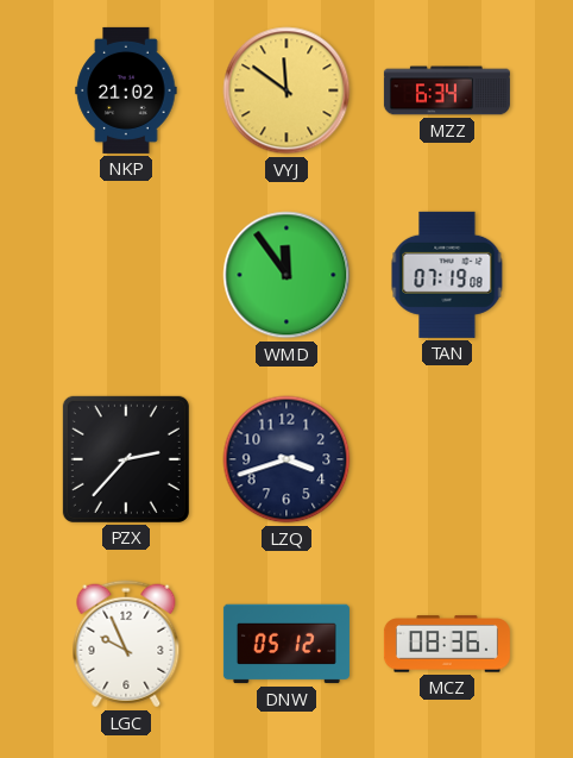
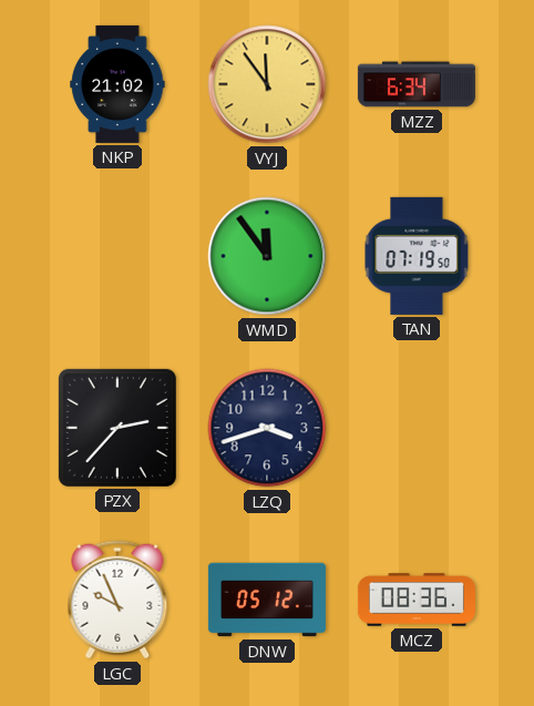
VYJ: 11:51 -> 11:54
TAN: 07:19:08 -> 07:19:50
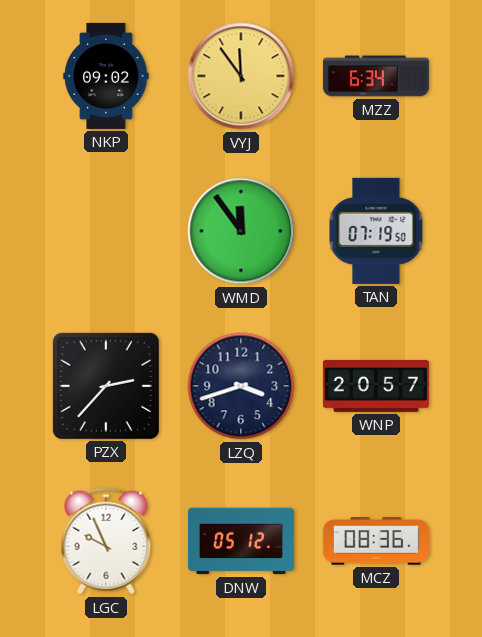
NKP: 21:02 -> 09:02
WNP: none -> 20:57
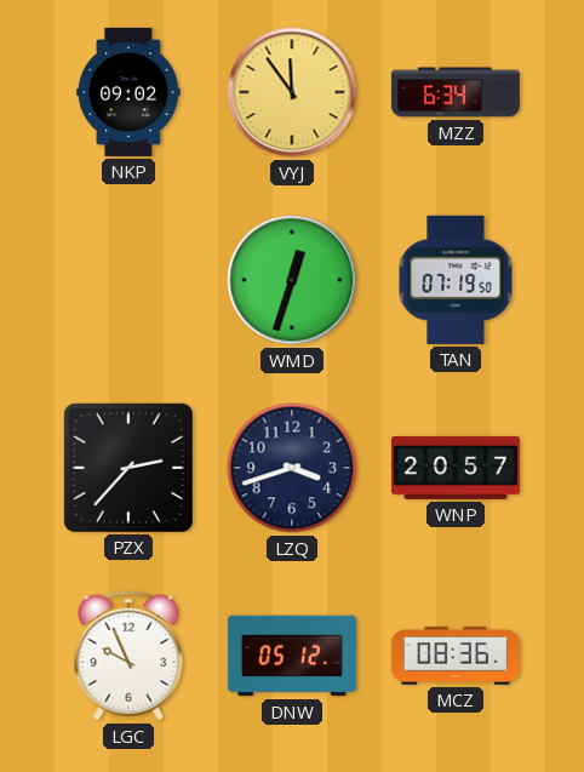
WMD: 11:54 -> 12:33
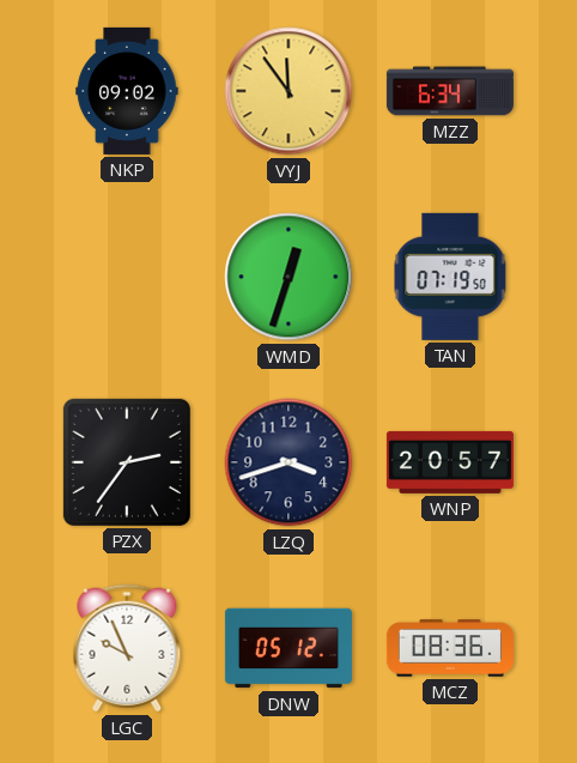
PZX: 2:37 -> 2:36
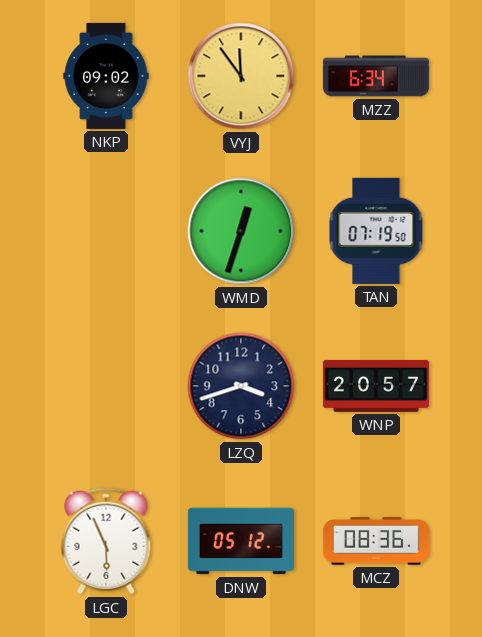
PZX: 2:36 -> none
LGC: 9:56 -> 5:56
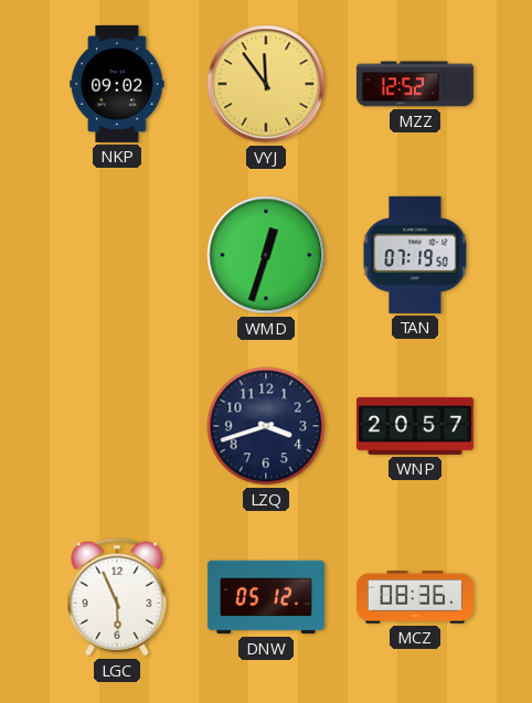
MZZ: 6:34 -> 12:52
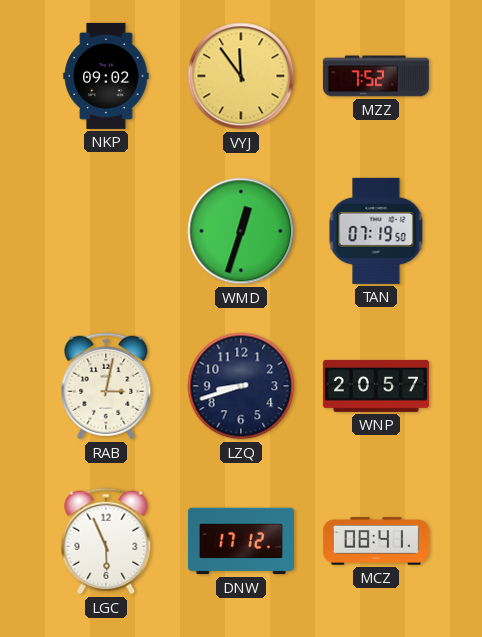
MZZ: 12:52 -> 7:52
RAB: none -> 3:02
LZQ: 3:42 -> 8:42
DNW: 05:12 -> 17:12
MCZ: 08:36 -> 08:41
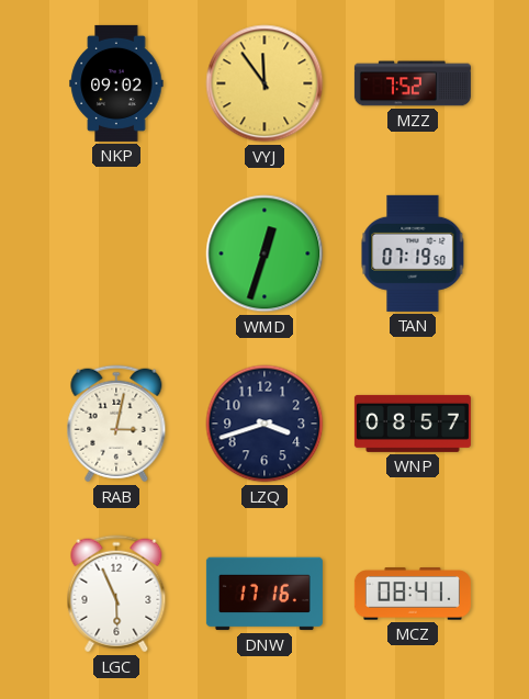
LZQ: 8:42 -> 3:42
WNP: 20:57 -> 08:57
DNW: 17:12 -> 17:16
